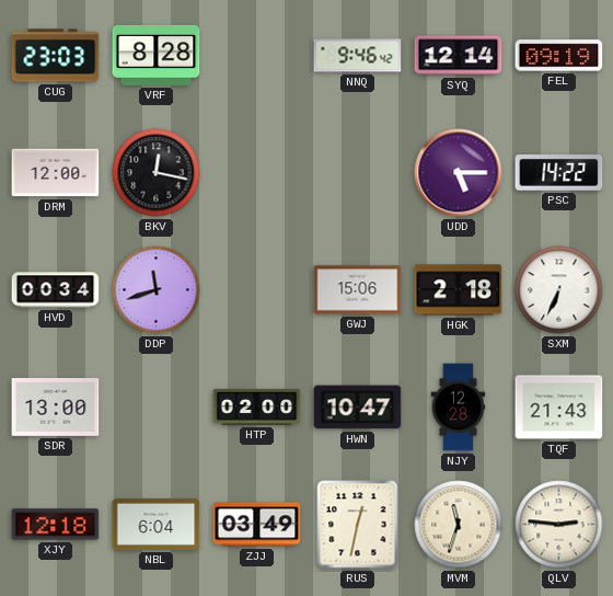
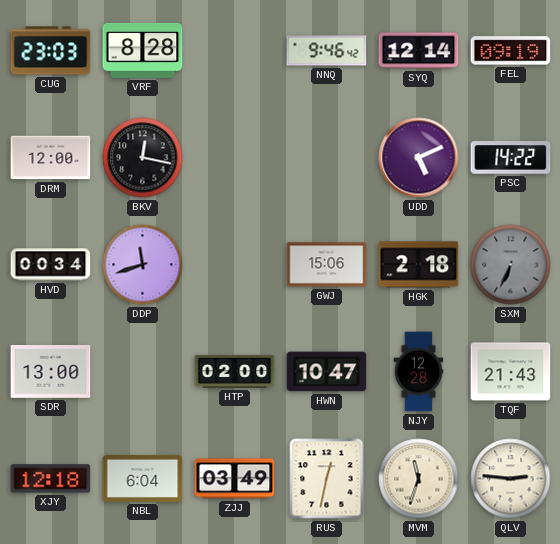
UDD: 5:15 -> 5:11
SXM dial: white -> grey
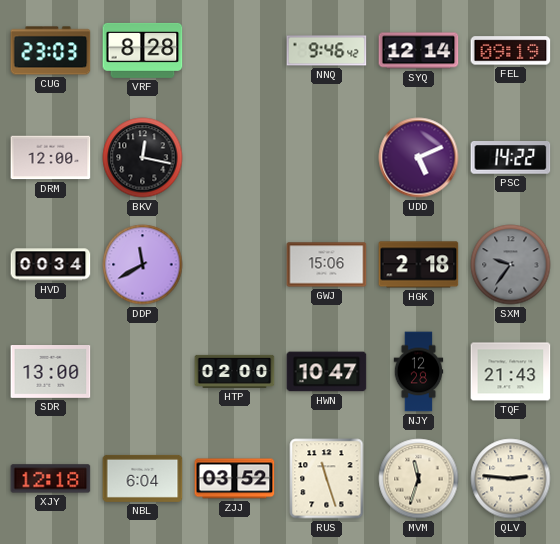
DDP: 11:42 -> 11:40
SXM: 6:34 -> 9:36
ZJJ: 03:49 -> 03:52
RUS: 12:32 -> 11:27
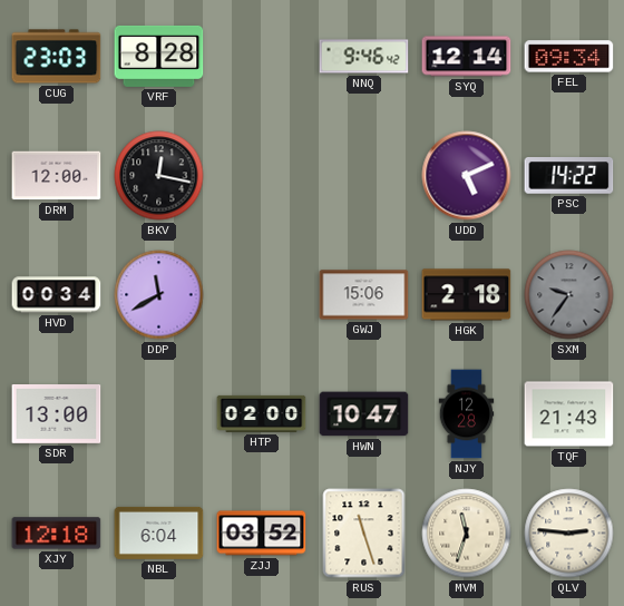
FEL: 09:19 -> 09:34
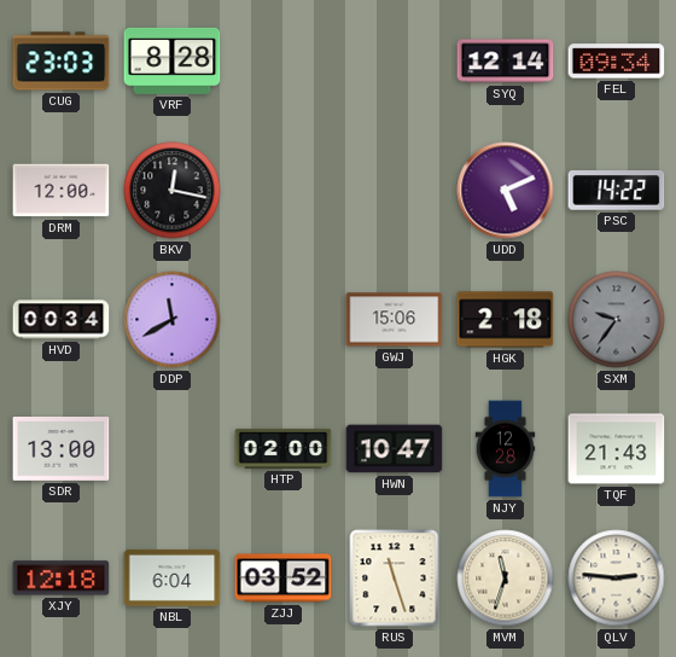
NNQ: 9:46 -> none
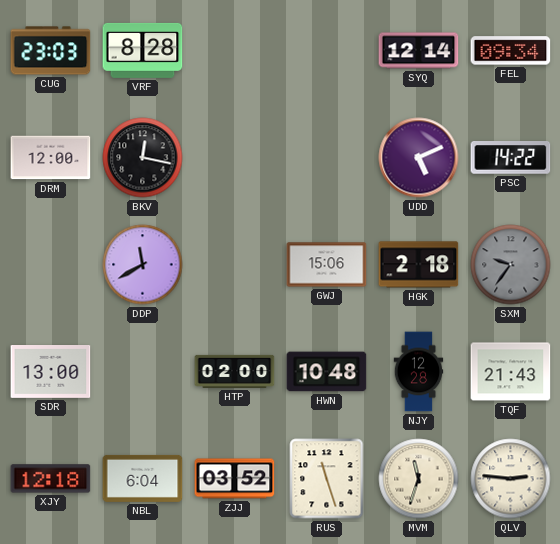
HVD: 00:34 -> none
HWN: 10:47 -> 10:48
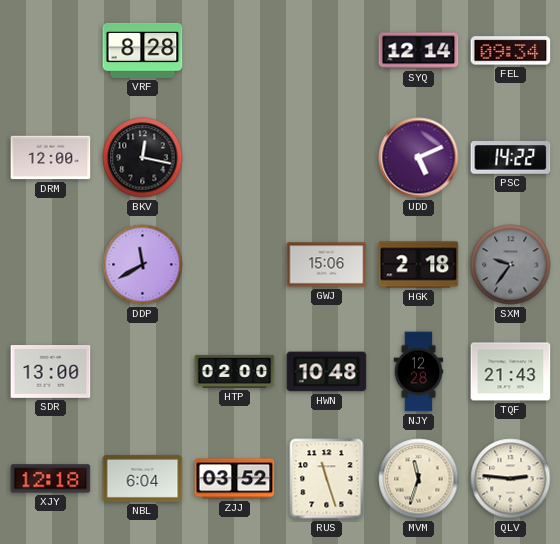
CUG: 23:03 -> none
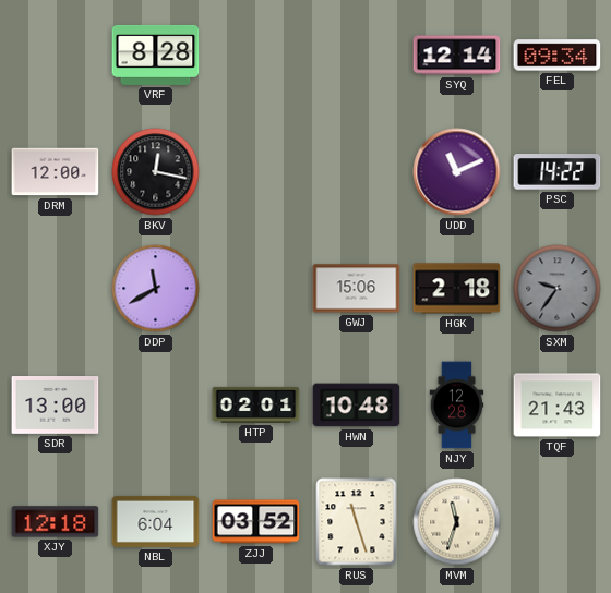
UDD: 5:11 -> 11:11
HTP: 02:00 -> 02:01
QLV: 2:46 -> none
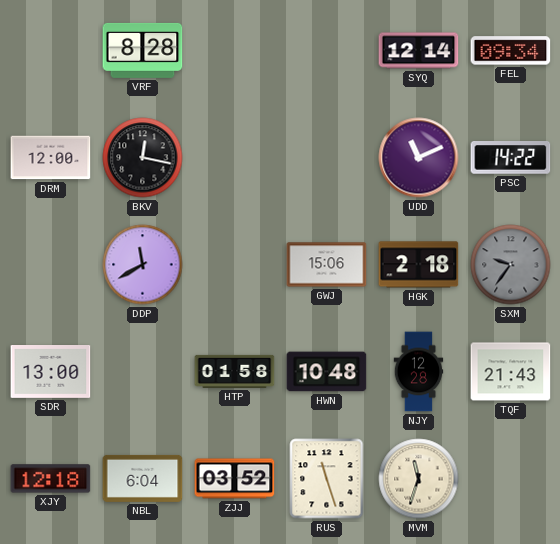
HTP: 02:01 -> 01:58
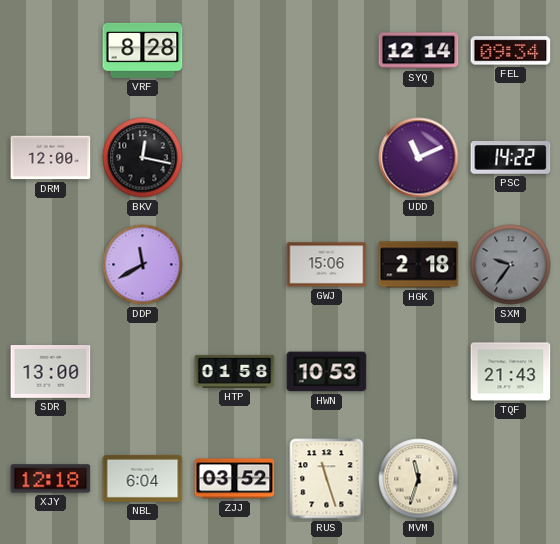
HWN: 10:48 -> 10:53
NJY: 12:28 -> none
